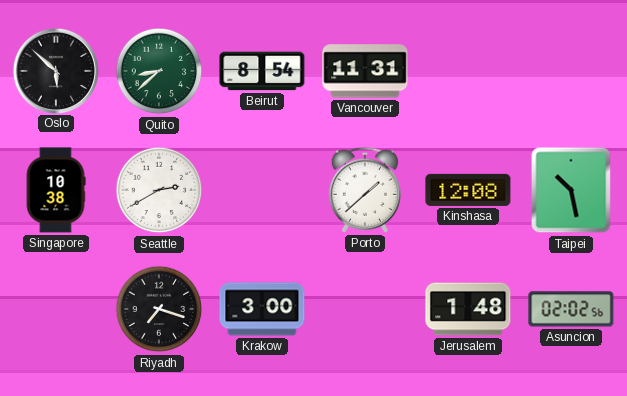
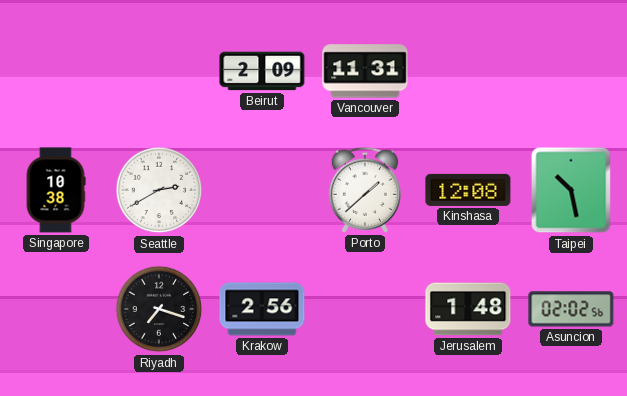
Oslo: 5:52 -> none
Quito: 8:38 -> none
Beirut: 8:54 -> 2:09
Krakow: 3:00 -> 2:56
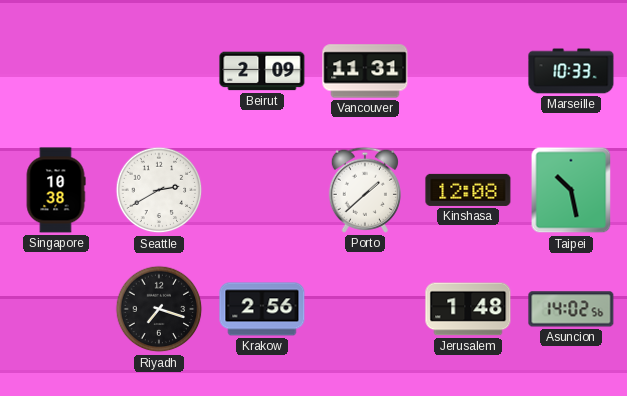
Marseille: none -> 10:33
Asuncion: 02:02 -> 14:02
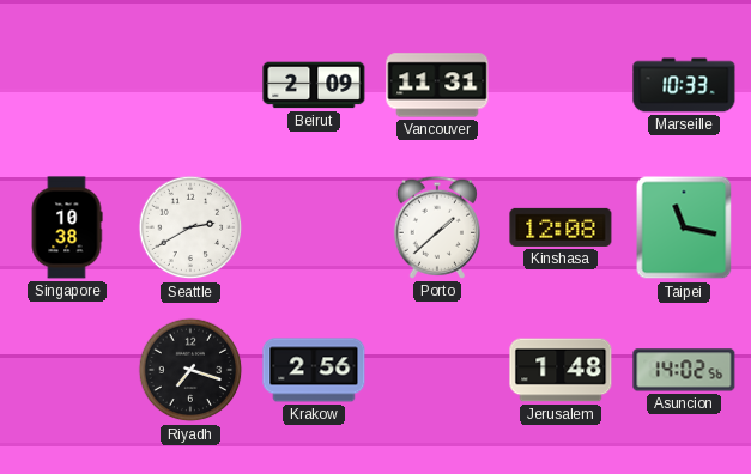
Taipei: 10:28 -> 11:17
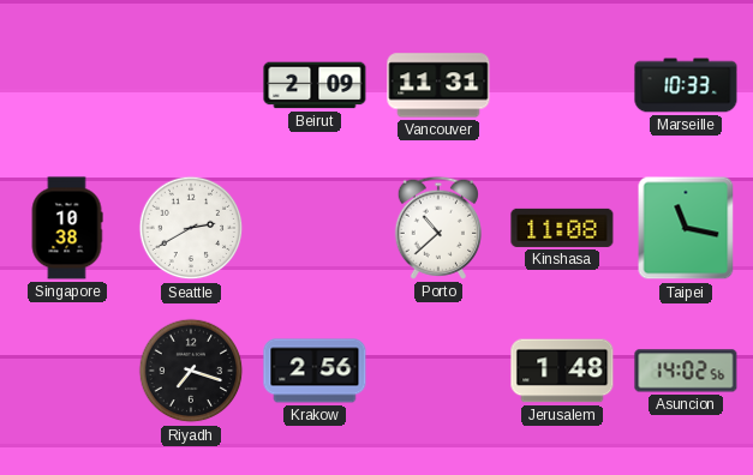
Porto: 1:38 -> 10:38
Kinshasa: 12:08 -> 11:08
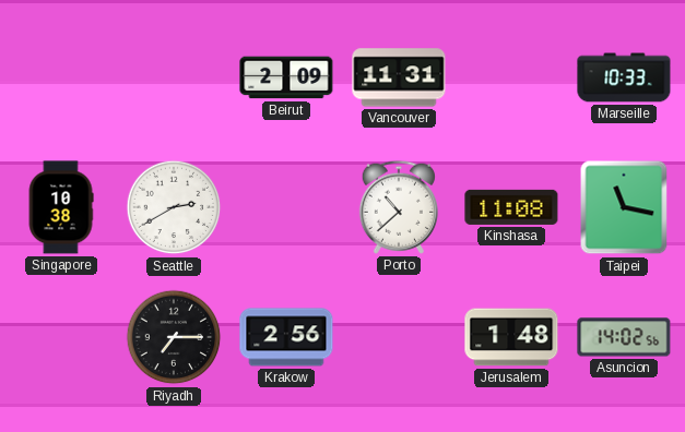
Riyadh: 7:18 -> 7:15
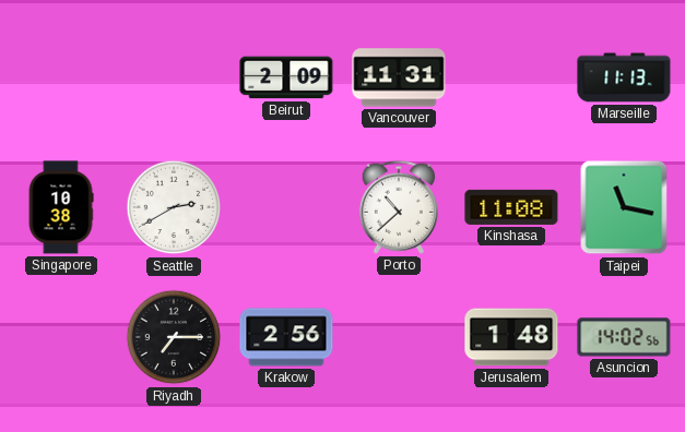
Marseille: 10:33 -> 11:13
